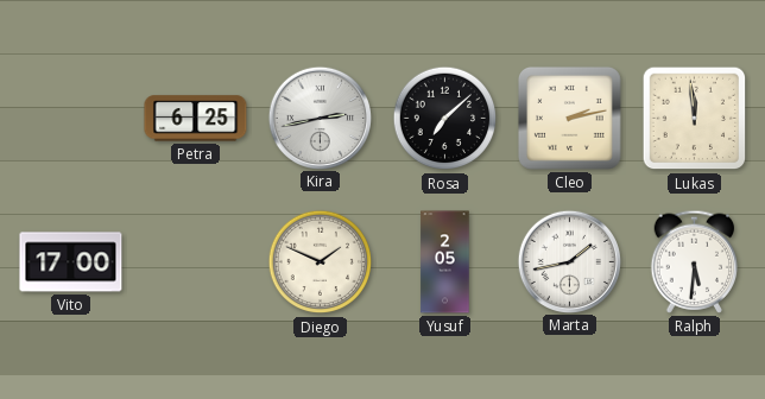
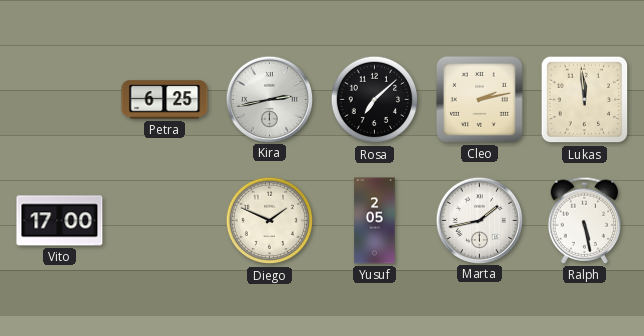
Ralph: 5:31 -> 5:28
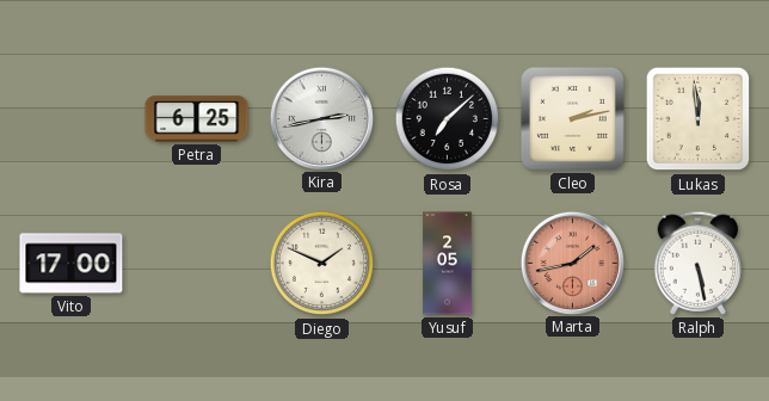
Marta dial: white -> salmon
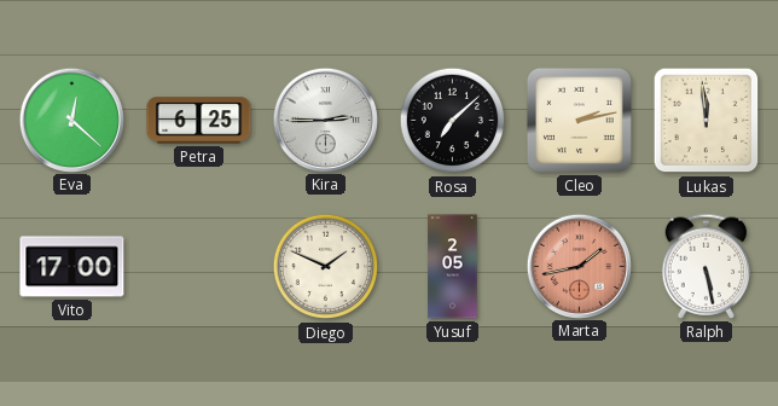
Eva: none -> 12:22
Kira: 2:43 -> 2:45
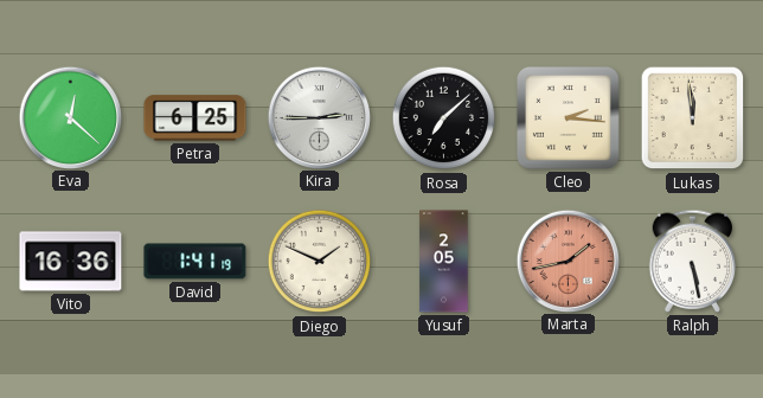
Cleo: 2:13 -> 2:16
Vito: 17:00 -> 16:36
David: none -> 1:41
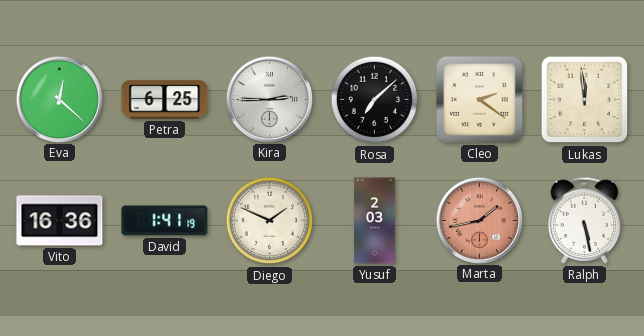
Cleo: 2:16 -> 2:21
Yusuf: 2:05 -> 2:03
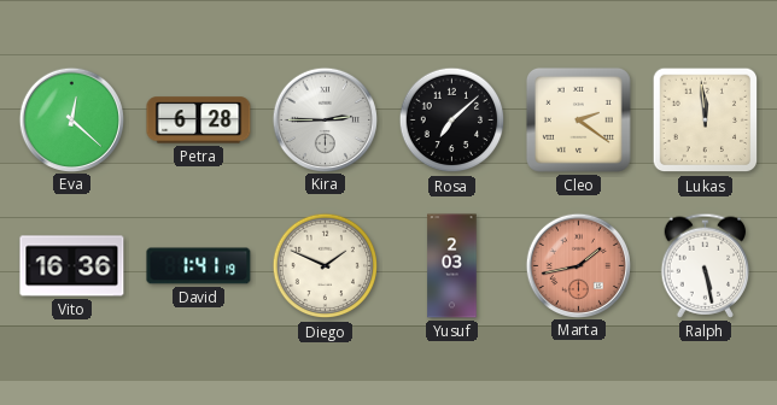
Petra: 6:25 -> 6:28
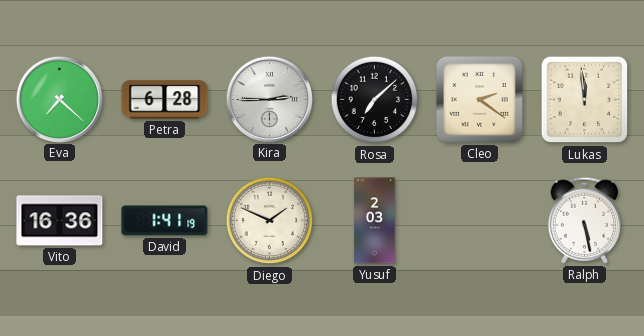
Eva: 12:22 -> 7:22
Marta: 1:43 -> none
